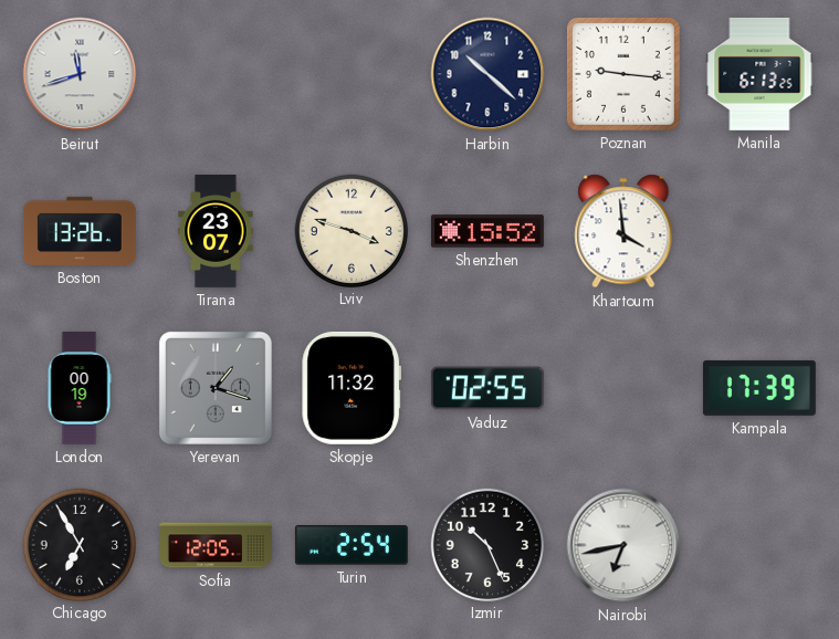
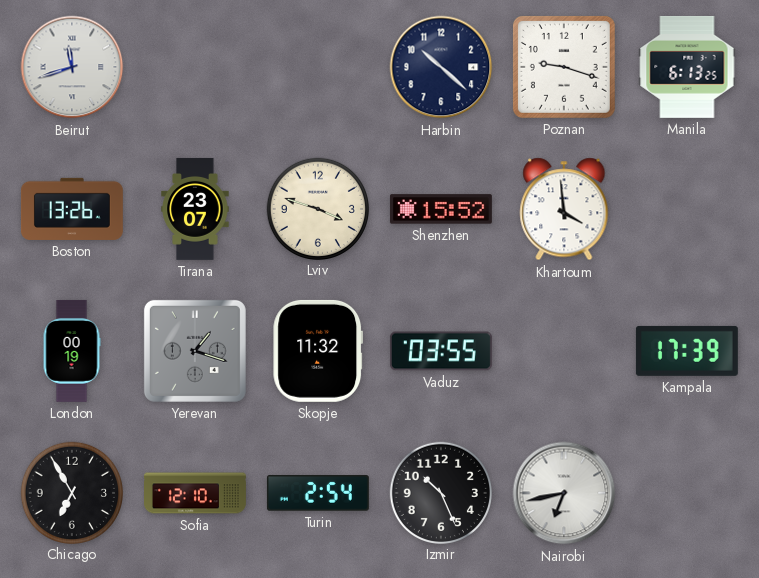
Poznan: 9:16 -> 9:18
Vaduz: 02:55 -> 03:55
Sofia: 12:05 -> 12:10
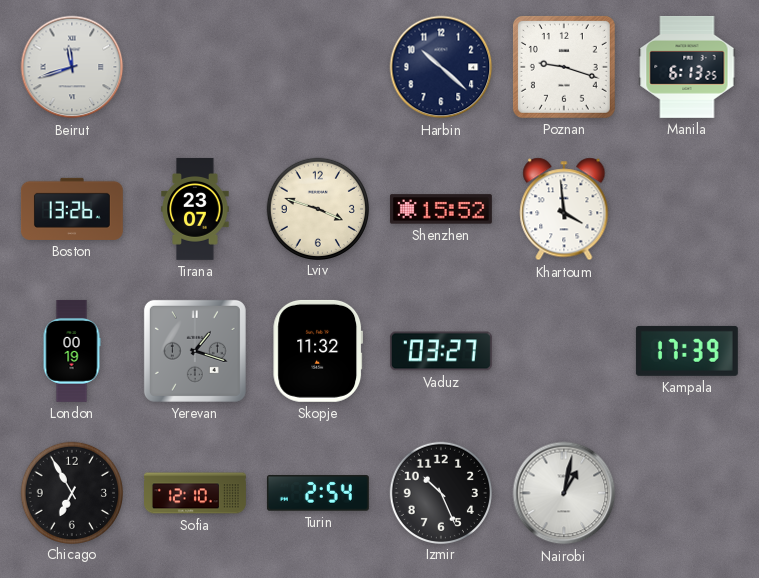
Vaduz: 03:55 -> 03:27
Nairobi: 6:43 -> 1:02
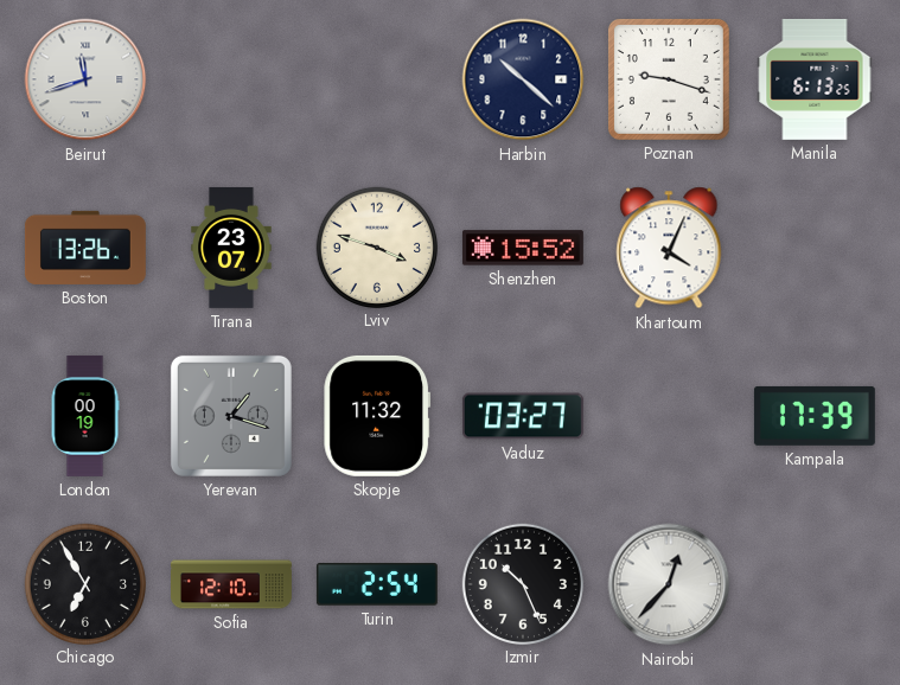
Khartoum: 3:59 -> 4:04
Nairobi: 1:02 -> 12:37
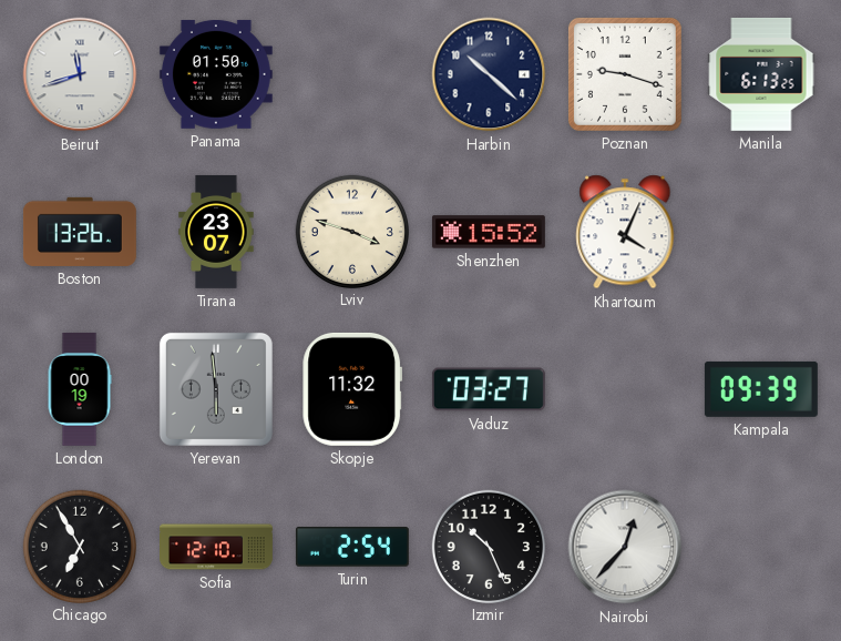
Panama: none -> 01:50
Yerevan: 1:18 -> 5:59
Kampala: 17:39 -> 09:39
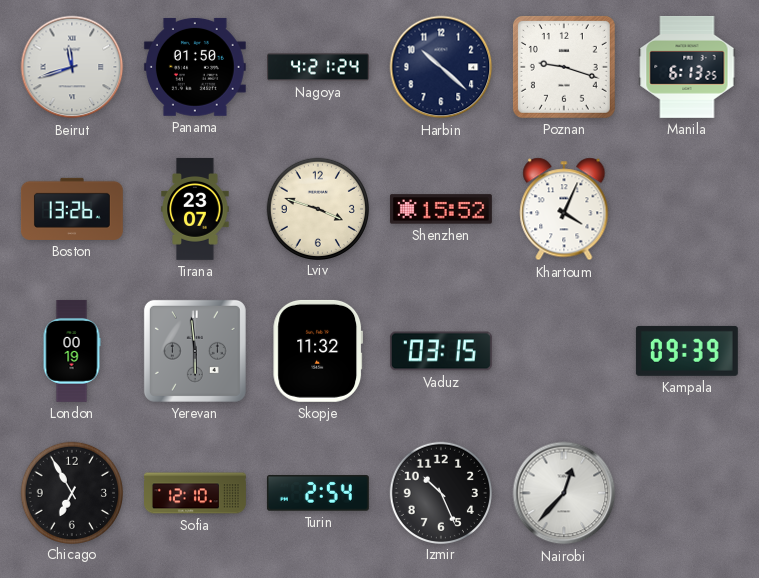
Nagoya: none -> 4:21
Vaduz: 03:27 -> 03:15
